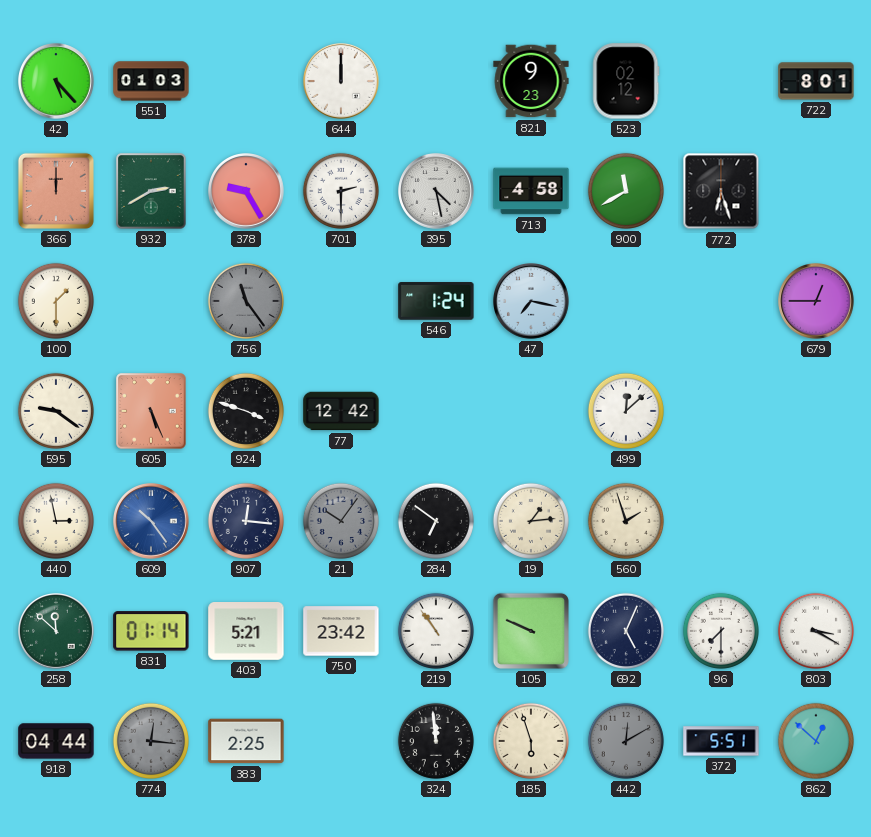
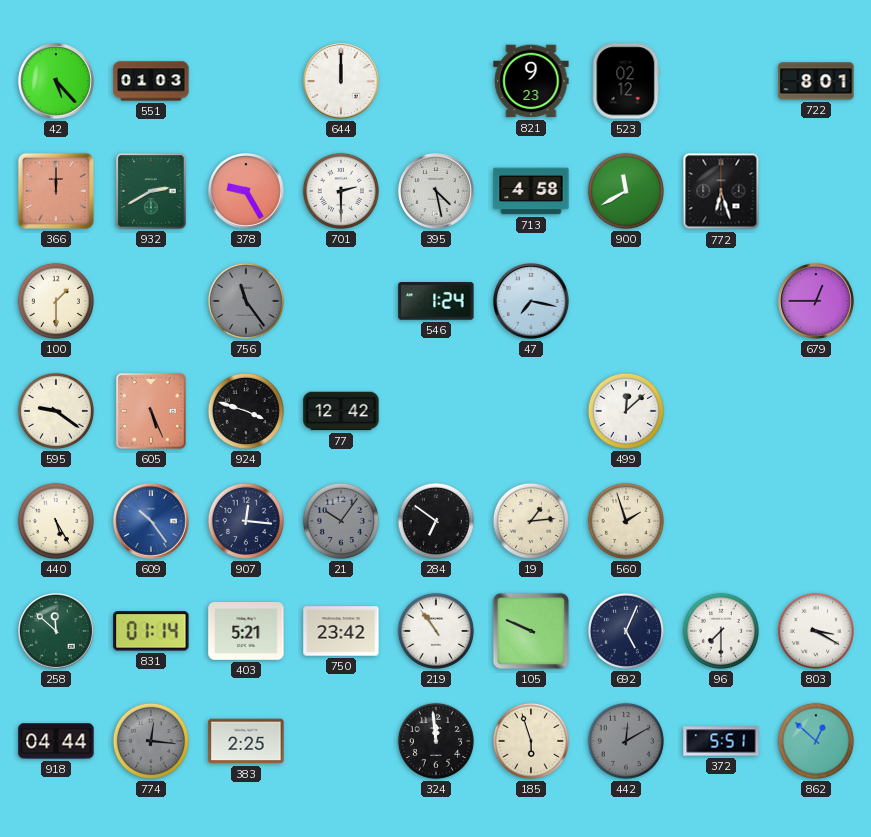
440: 2:58 -> 5:25
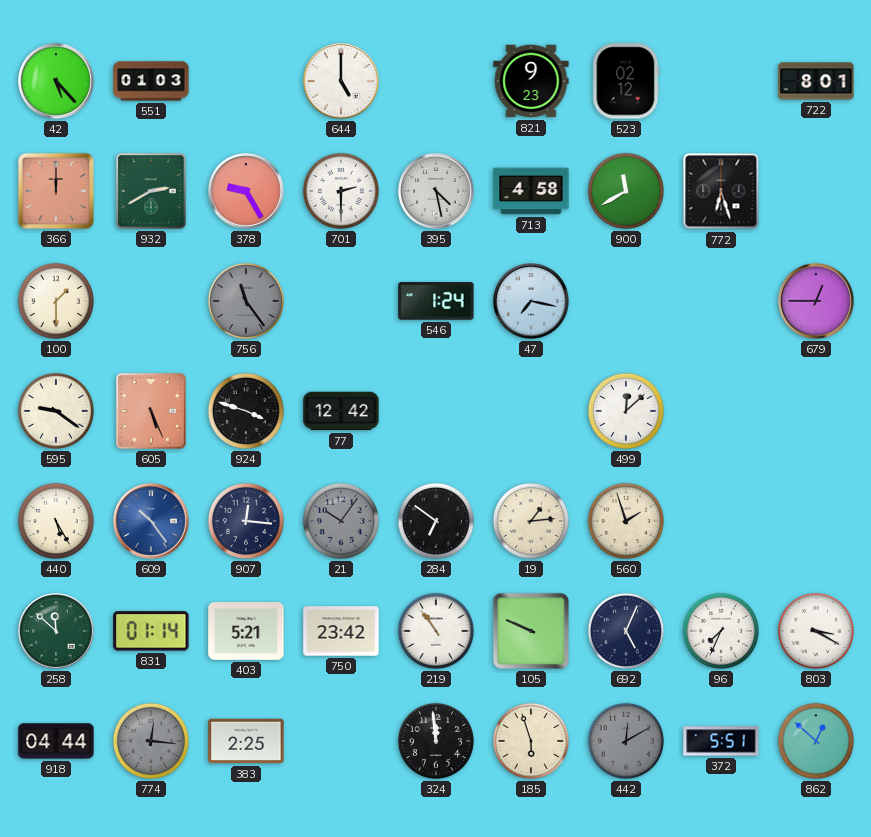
644: 12:00 -> 5:00
96: 7:30 -> 7:34
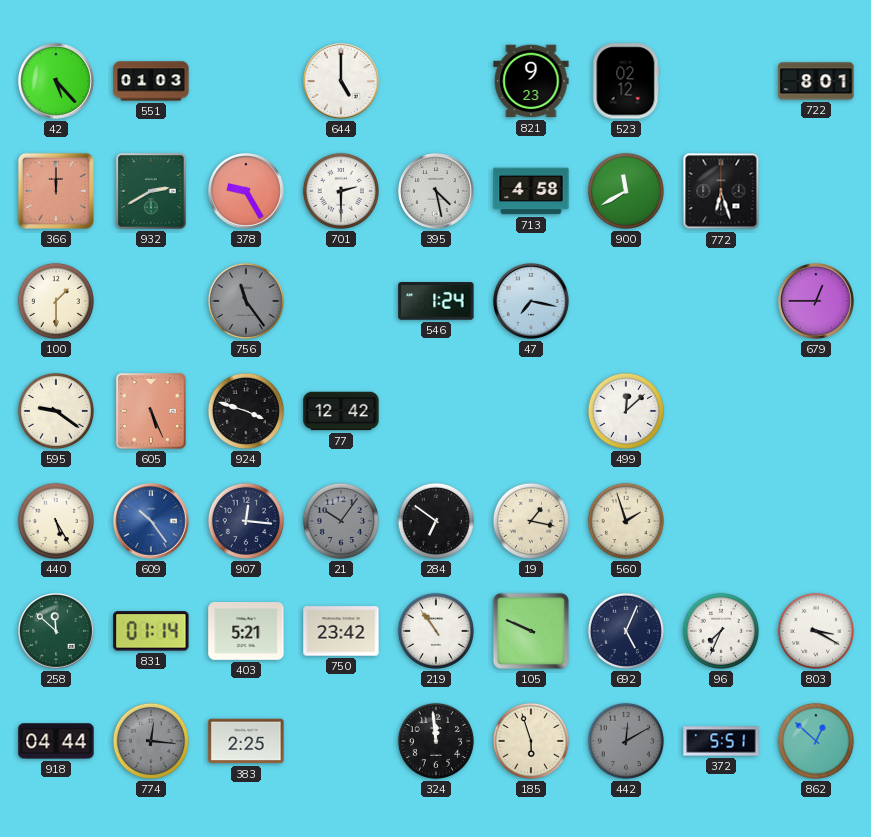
19: 1:14 -> 1:17
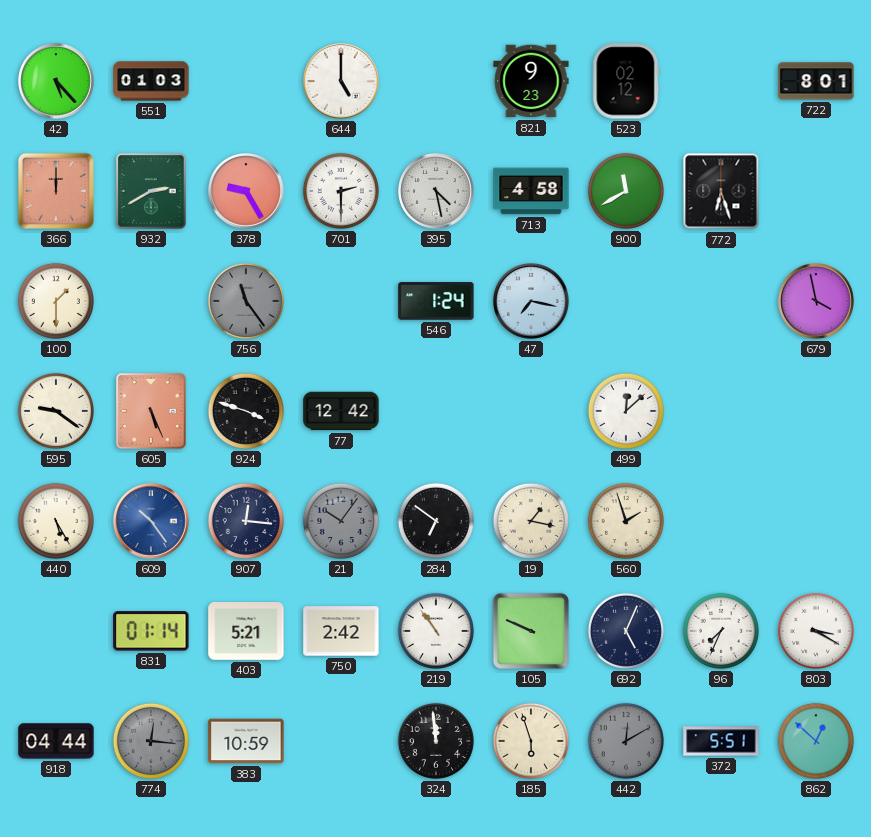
679: 12:45 -> 3:58
258: 11:52 -> none
750: 23:42 -> 2:42
383: 2:25 -> 10:59
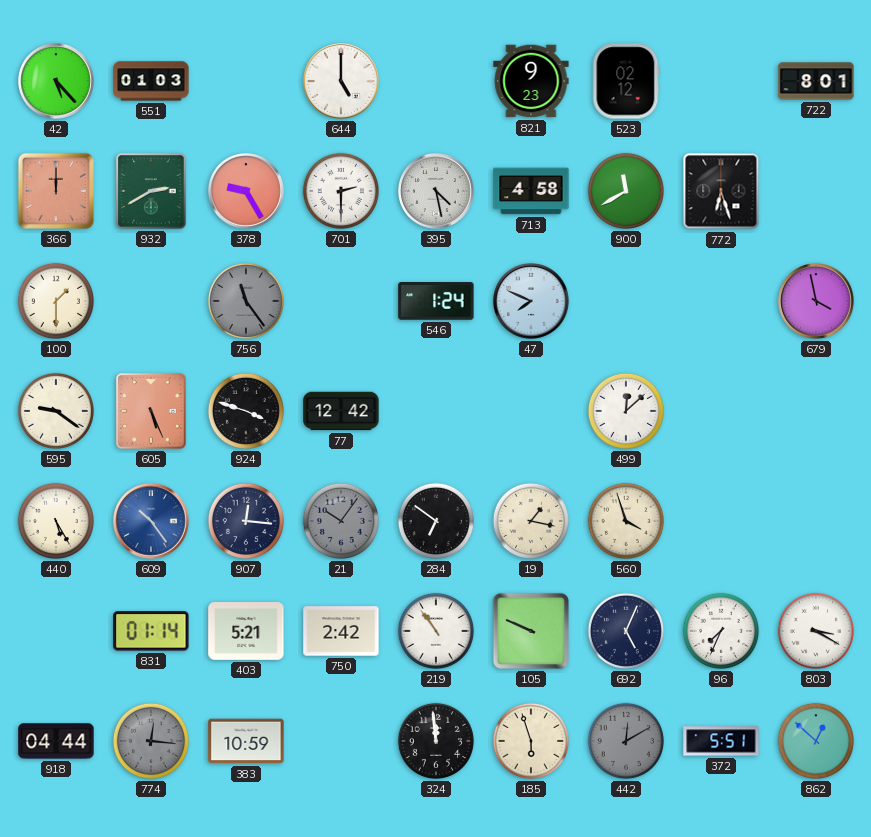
47: 7:17 -> 7:49
560: 1:57 -> 3:57
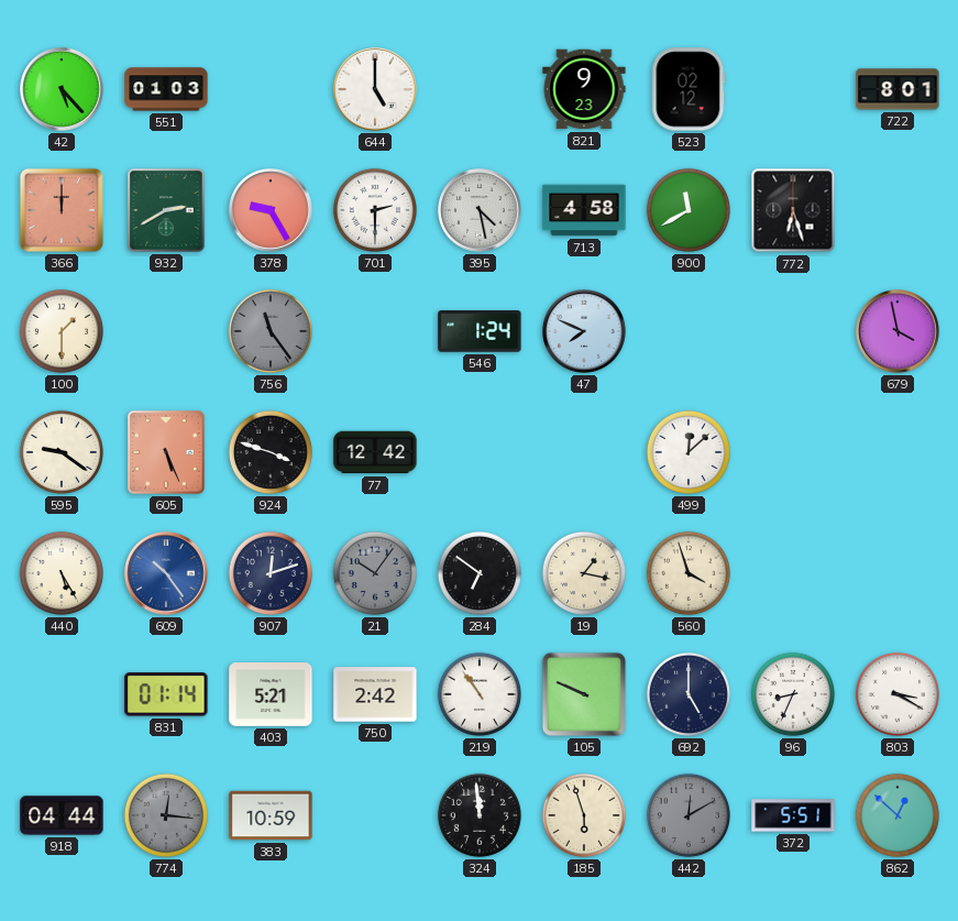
907: 12:16 -> 12:12
692: 5:04 -> 5:00
96: 7:34 -> 8:34
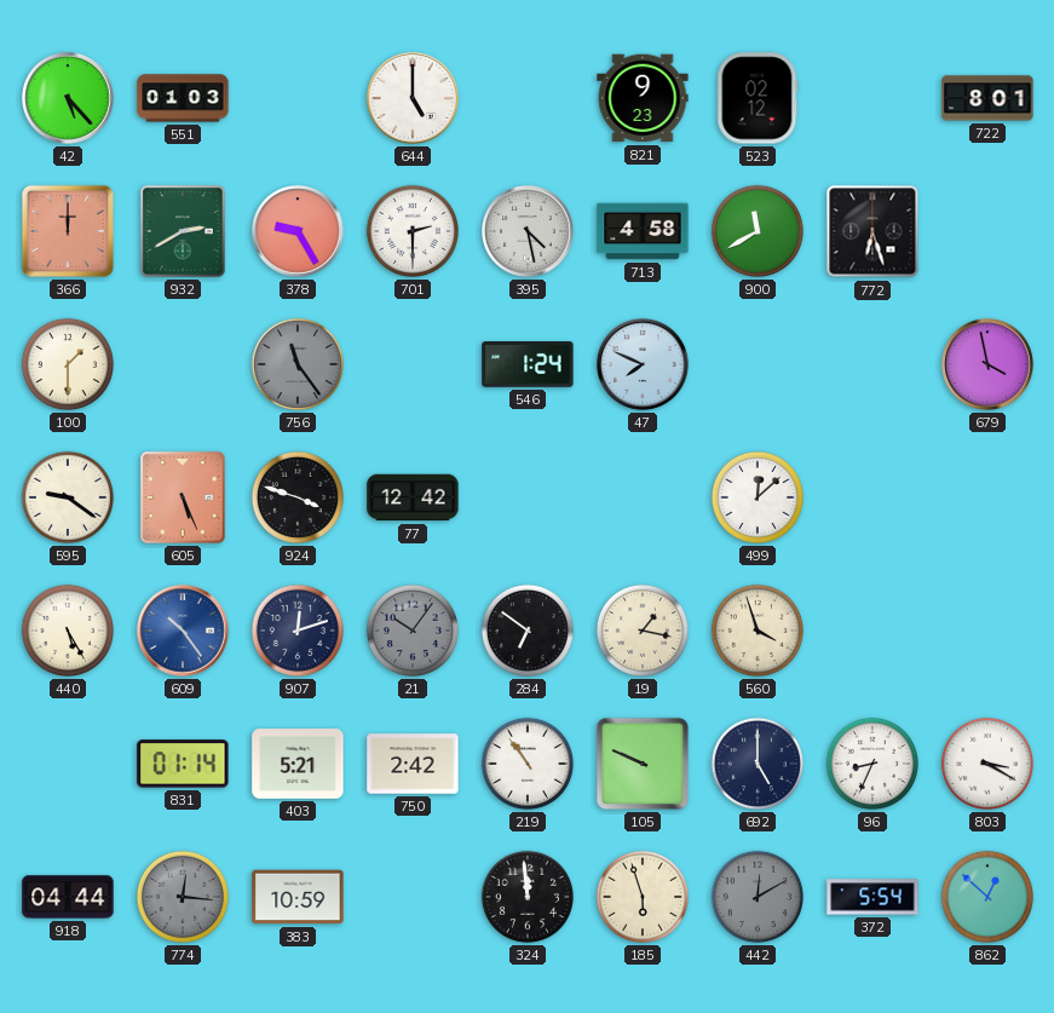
372: 5:51 -> 5:54
